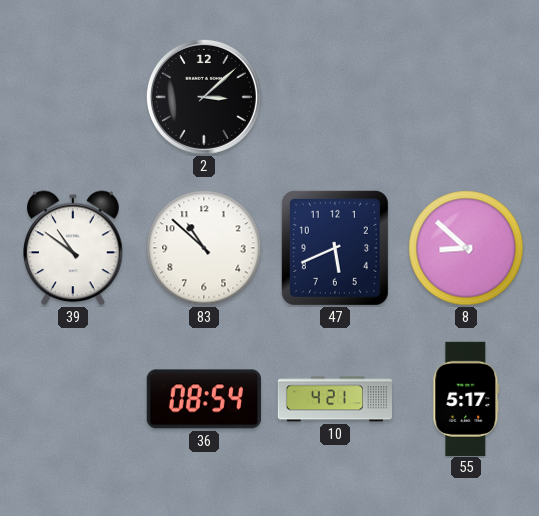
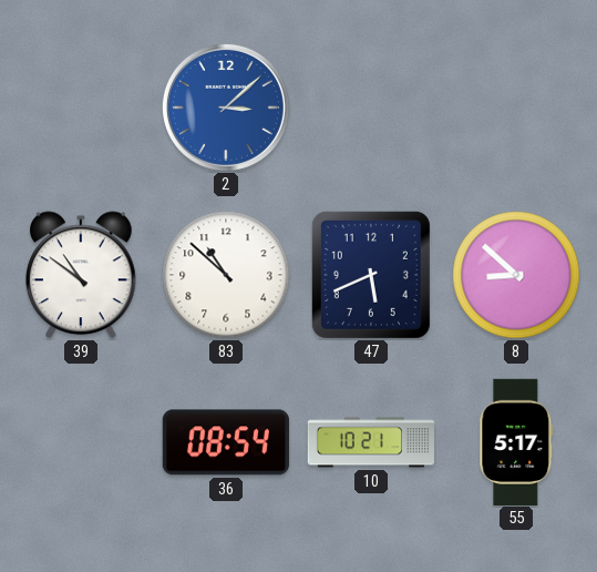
2 dial: black -> blue
10: 4:21 -> 10:21
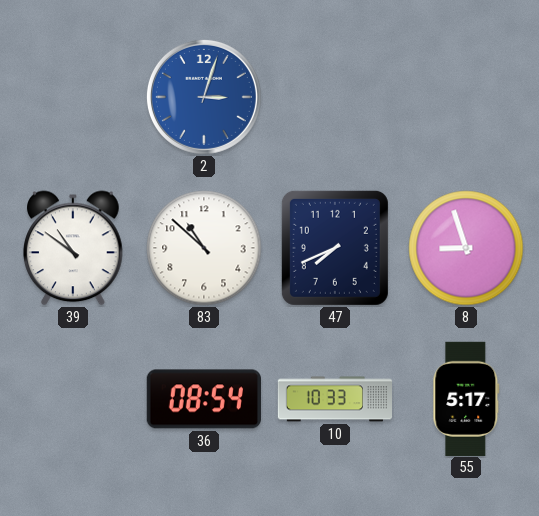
2: 3:08 -> 3:03
47: 5:41 -> 7:41
8: 8:52 -> 8:57
10: 10:21 -> 10:33
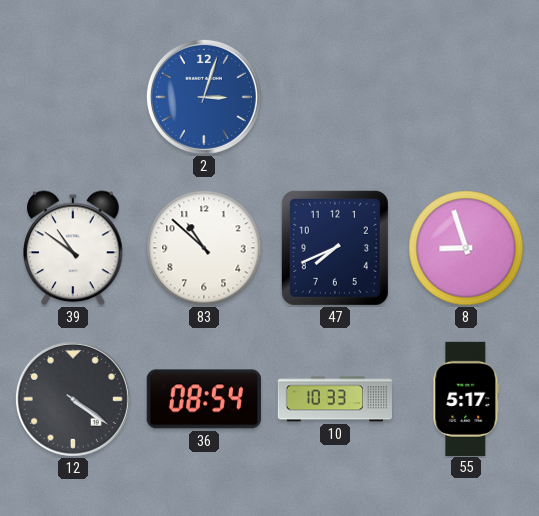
12: none -> 4:21
